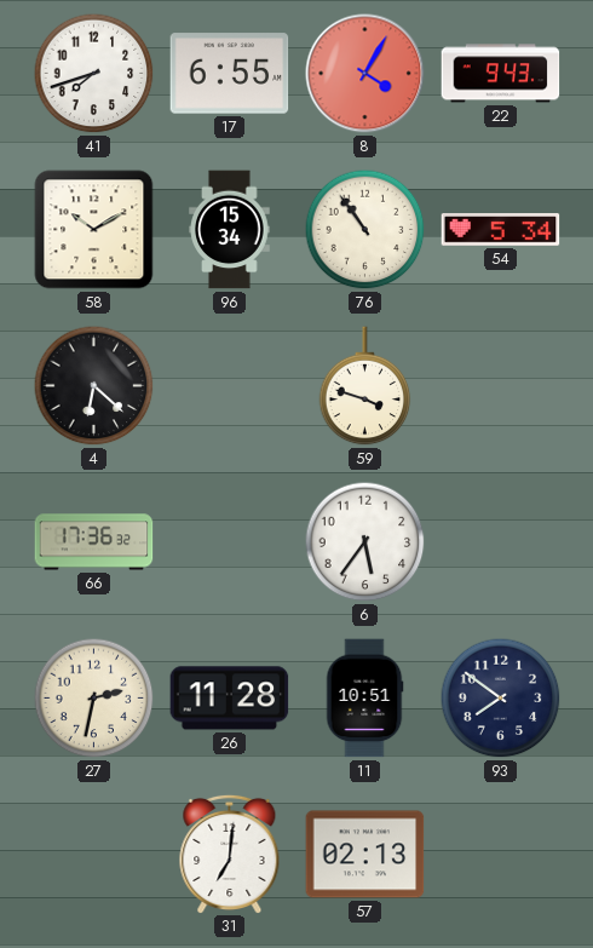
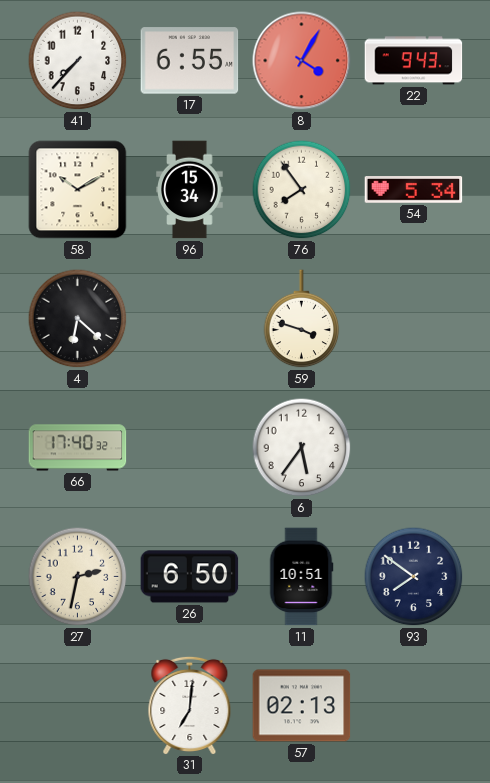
41: 7:42 -> 7:37
76: 10:54 -> 7:54
66: 17:36 -> 17:40
26: 11:28 -> 6:50
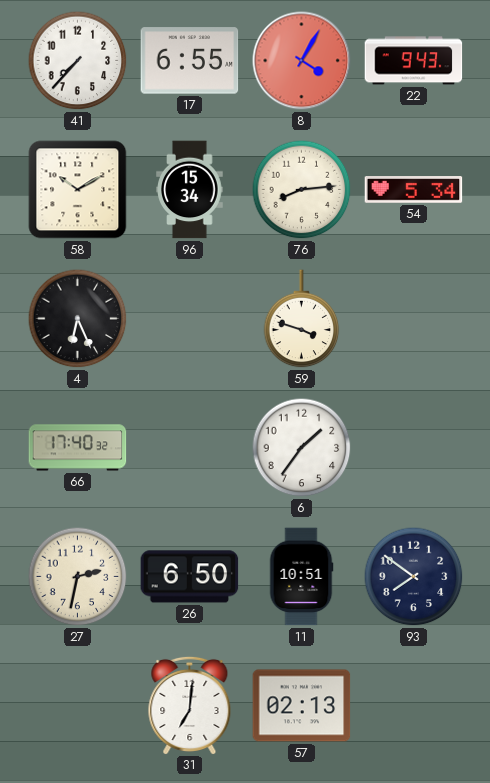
76: 7:54 -> 8:14
4: 6:22 -> 6:26
6: 5:36 -> 1:36
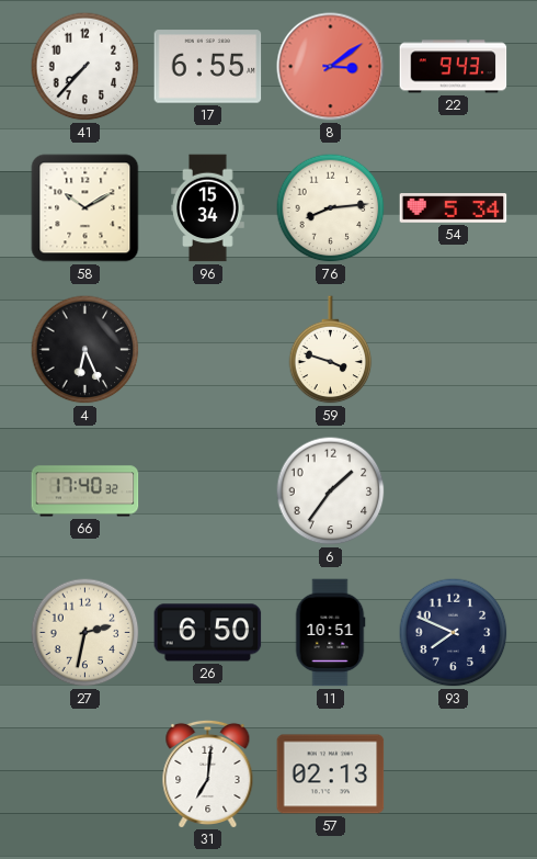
8: 4:05 -> 3:09
93: 7:51 -> 7:49
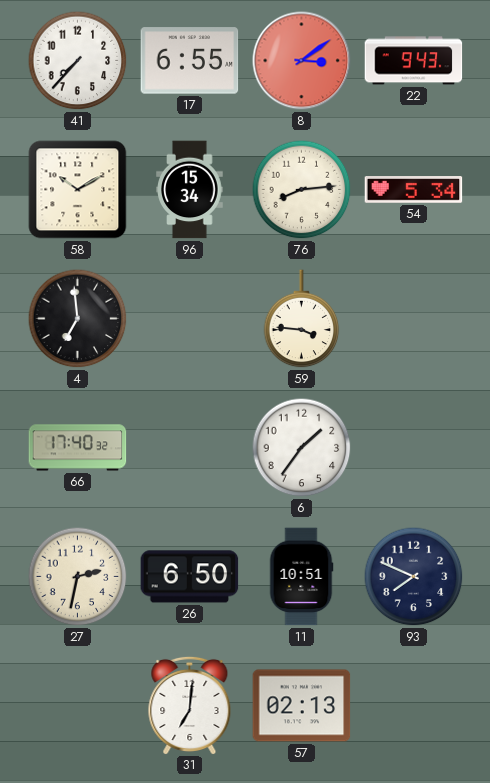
4: 6:26 -> 6:59
59: 3:48 -> 3:46
